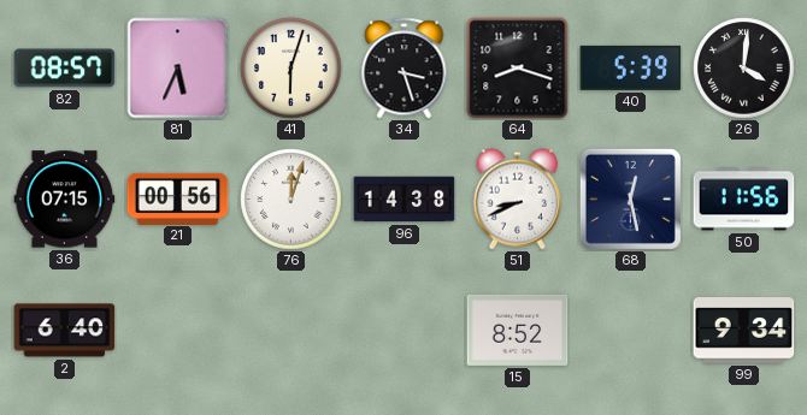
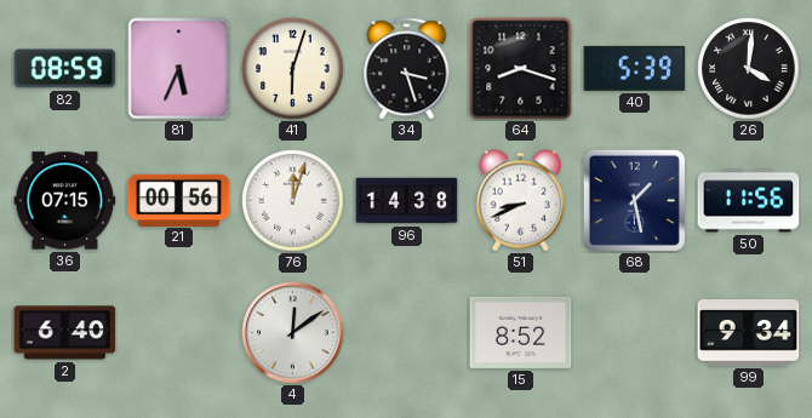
82: 08:57 -> 08:59
68: 12:28 -> 1:28
4: none -> 12:09
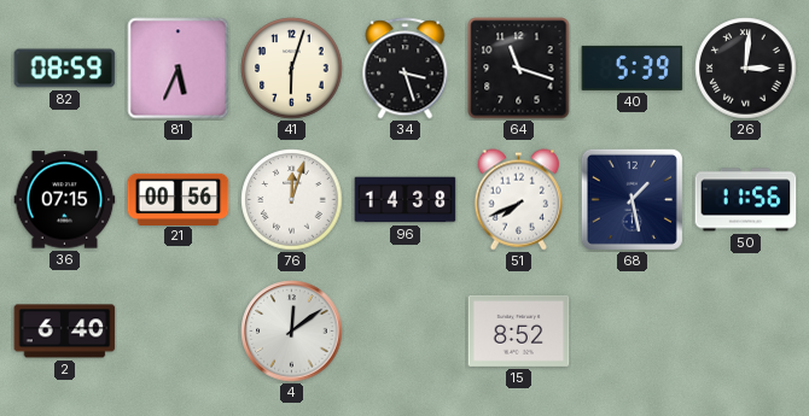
64: 8:18 -> 11:18
26: 4:01 -> 3:01
51: 8:41 -> 7:41
99: 9:34 -> none
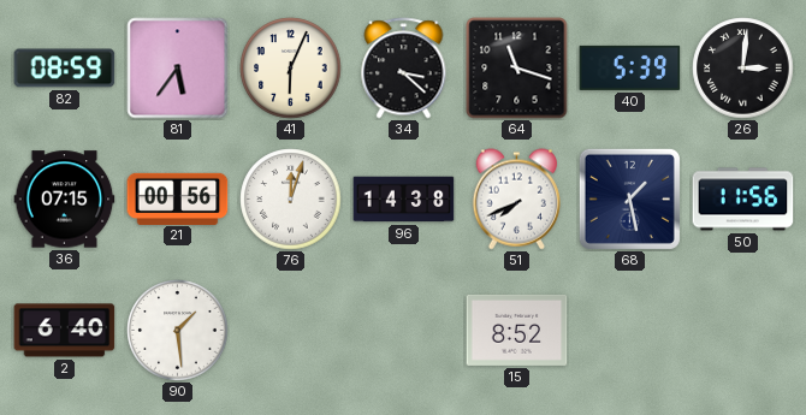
81: 5:34 -> 5:36
41: 6:03 -> 6:04
34: 3:27 -> 3:22
90: none -> 1:29
4: 12:09 -> none
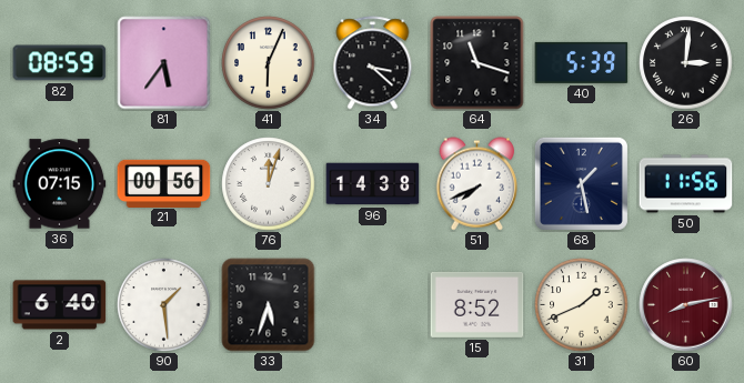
33: none -> 5:33
31: none -> 1:41
60: none -> 8:13
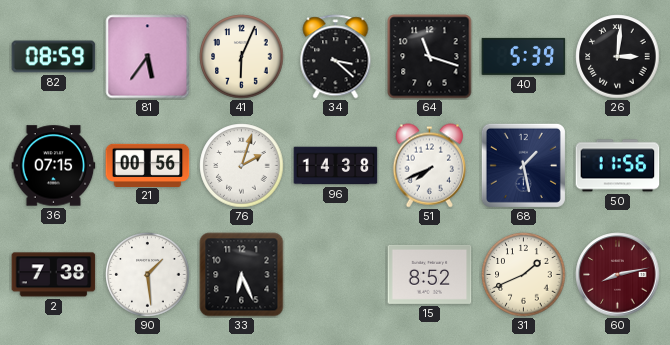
76: 12:03 -> 2:03
2: 6:40 -> 7:38
33: 5:33 -> 6:26
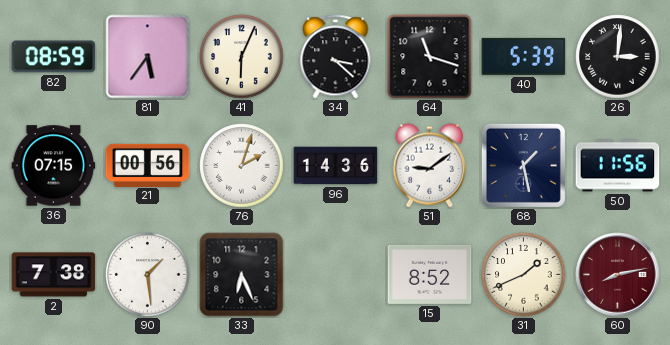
96: 14:38 -> 14:36
51: 7:41 -> 9:09
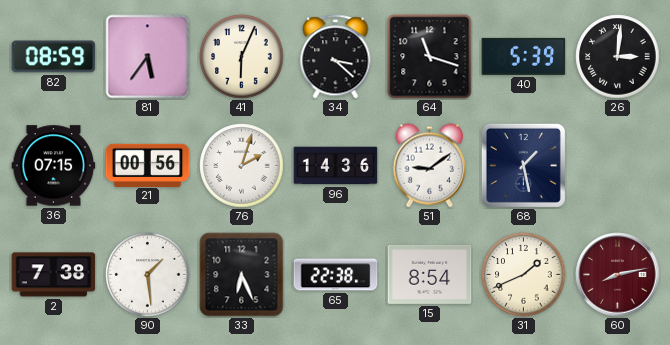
50: 11:56 -> none
65: none -> 22:38
15: 8:52 -> 8:54
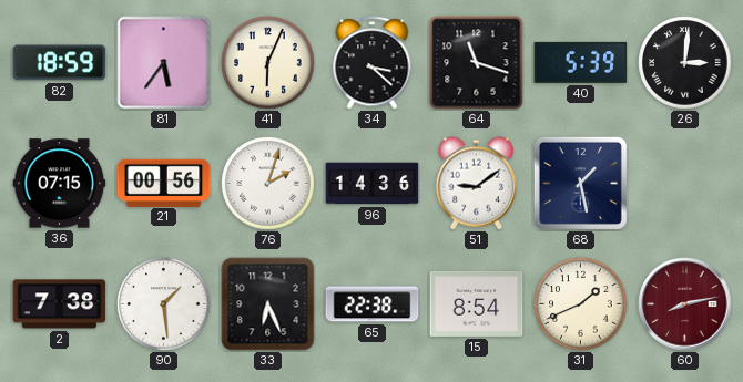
82: 08:59 -> 18:59
